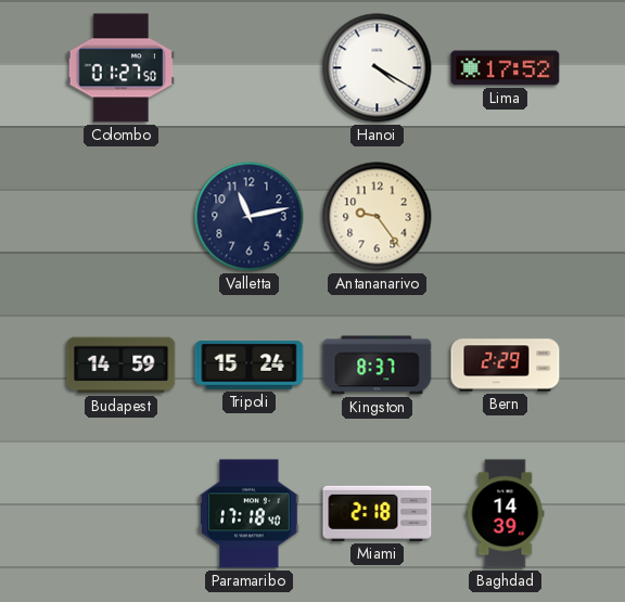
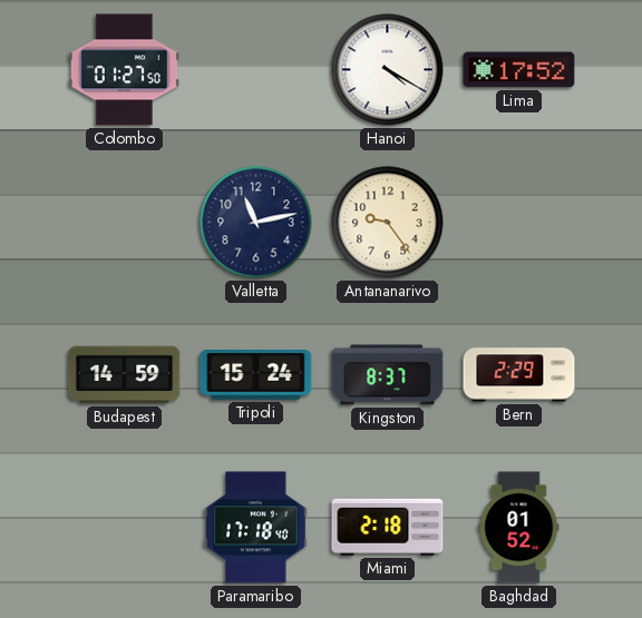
Baghdad: 14:39 -> 01:52
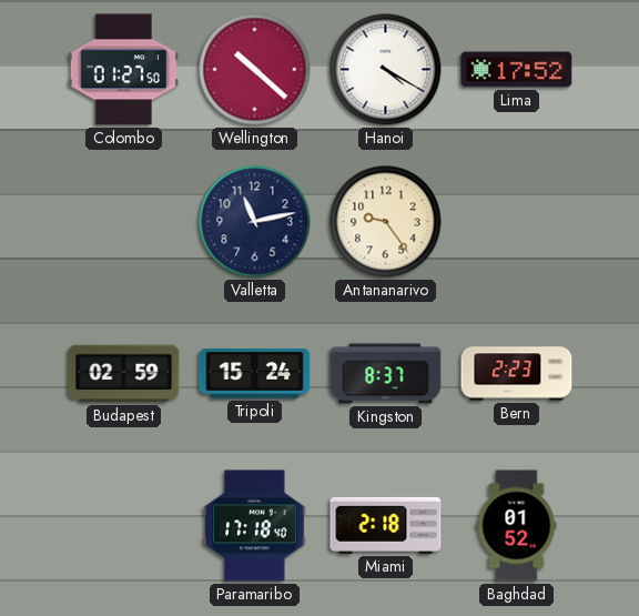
Wellington: none -> 10:22
Budapest: 14:59 -> 02:59
Bern: 2:29 -> 2:23
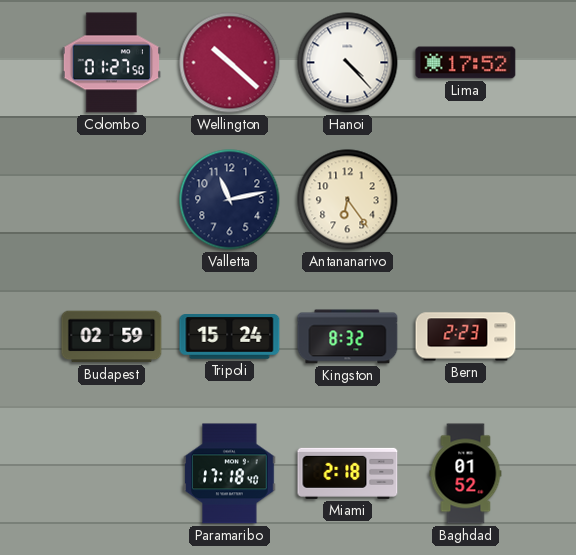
Hanoi: 4:20 -> 4:23
Antananarivo: 9:24 -> 6:24
Kingston: 8:37 -> 8:32
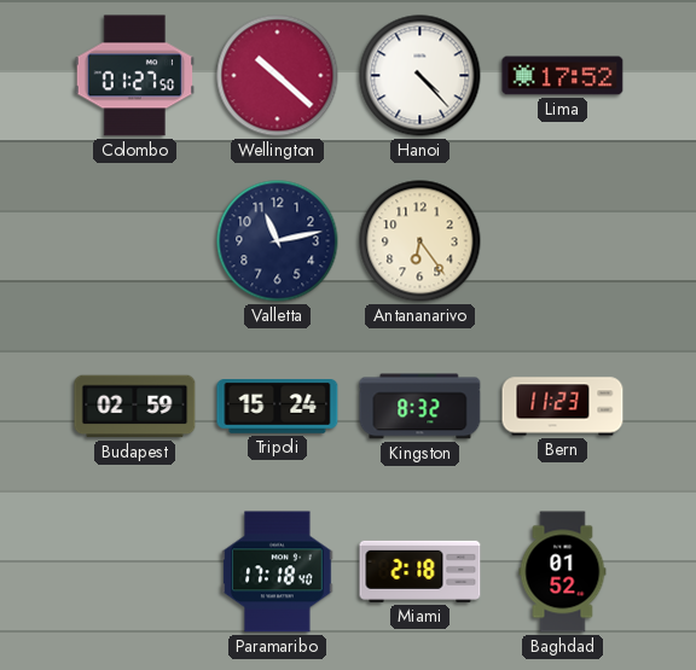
Bern: 2:23 -> 11:23
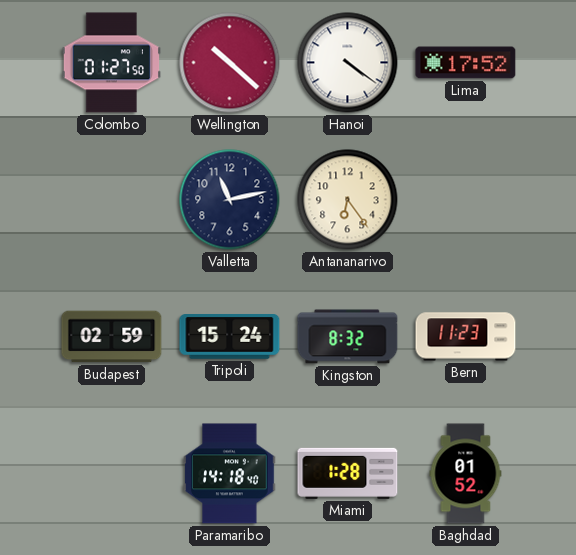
Hanoi: 4:23 -> 4:21
Paramaribo: 17:18 -> 14:18
Miami: 2:18 -> 1:28
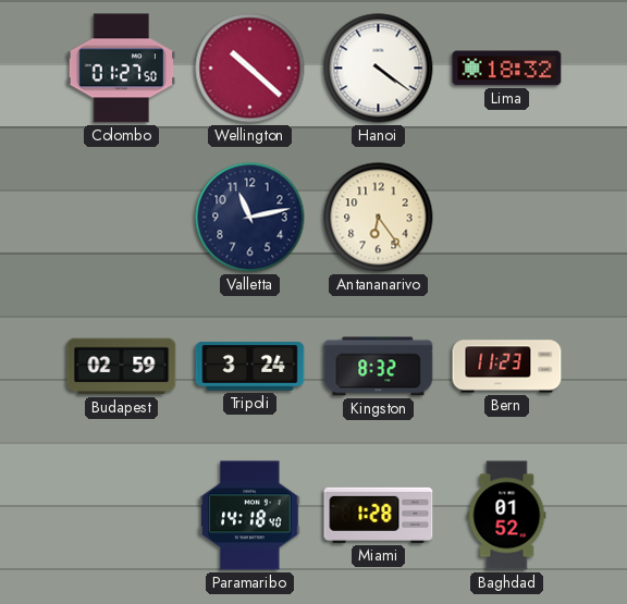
Lima: 17:52 -> 18:32
Tripoli: 15:24 -> 3:24
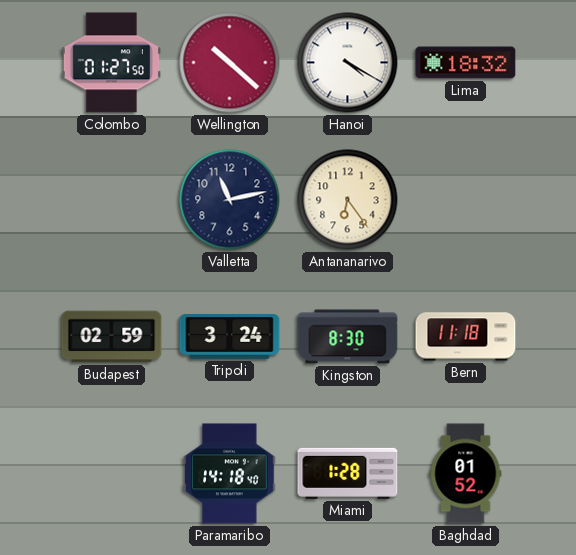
Hanoi: 4:21 -> 4:20
Kingston: 8:32 -> 8:30
Bern: 11:23 -> 11:18
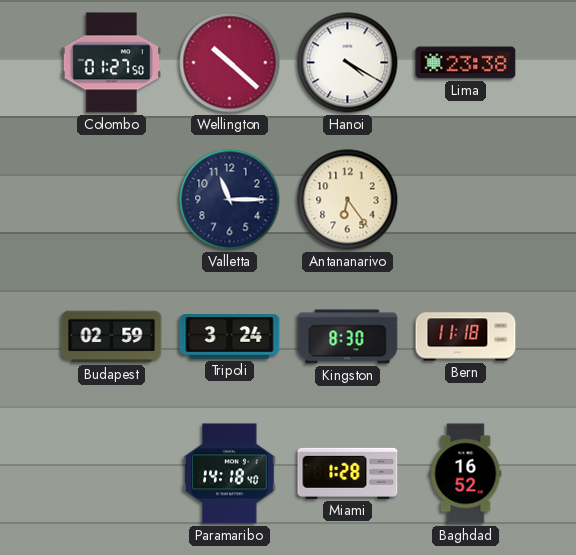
Lima: 18:32 -> 23:38
Valletta: 11:13 -> 11:15
Baghdad: 01:52 -> 16:52
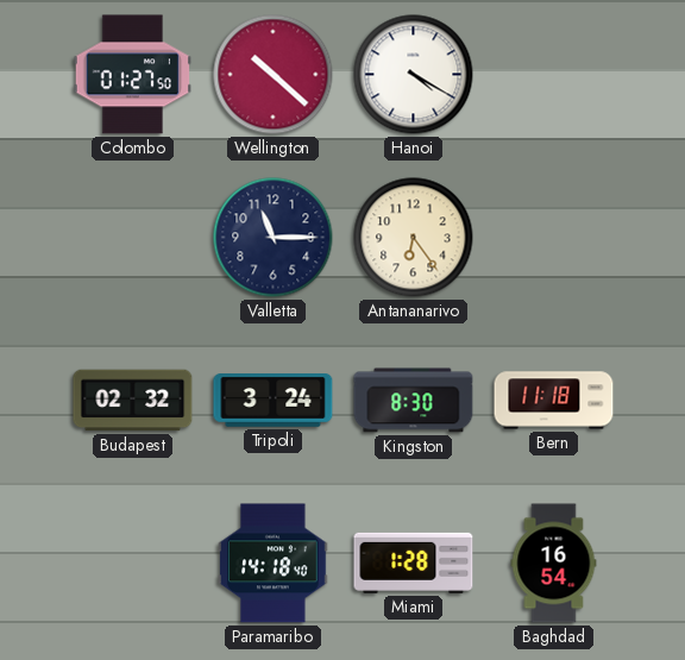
Lima: 23:38 -> none
Budapest: 02:59 -> 02:32
Baghdad: 16:52 -> 16:54
